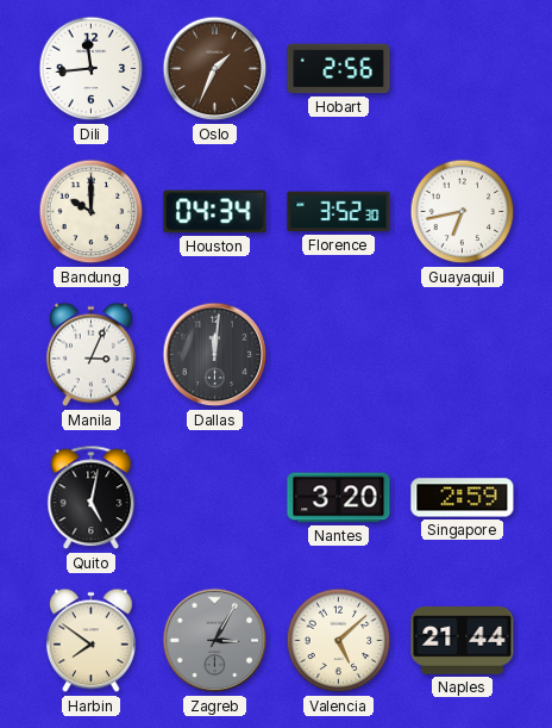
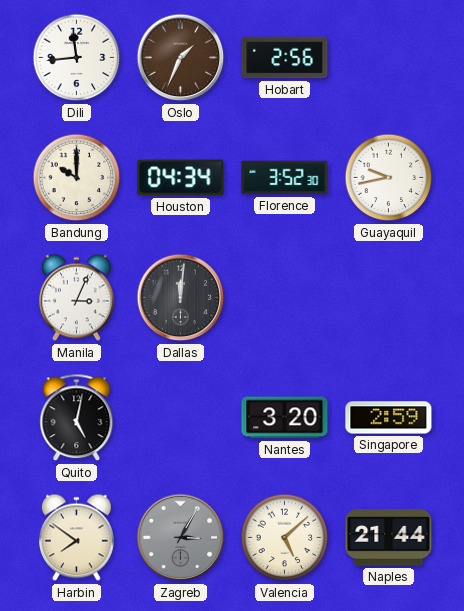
Guayaquil: 6:43 -> 9:43
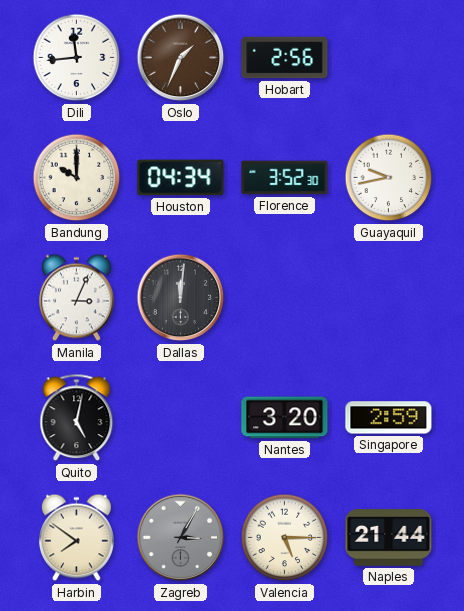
Valencia: 5:08 -> 5:15
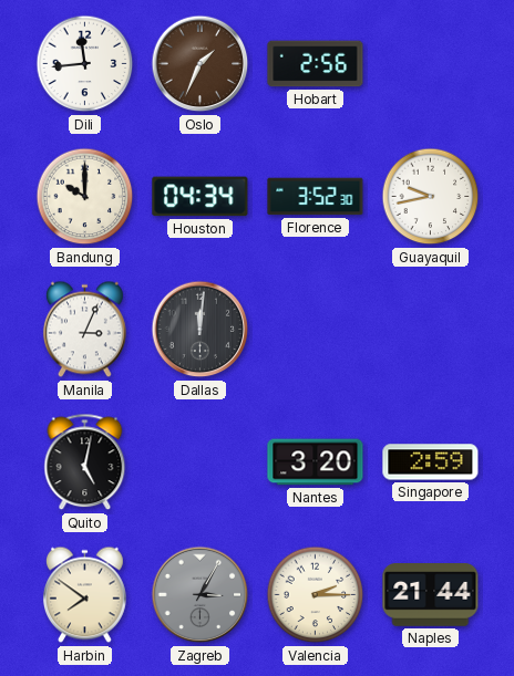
Valencia: 5:15 -> 2:15
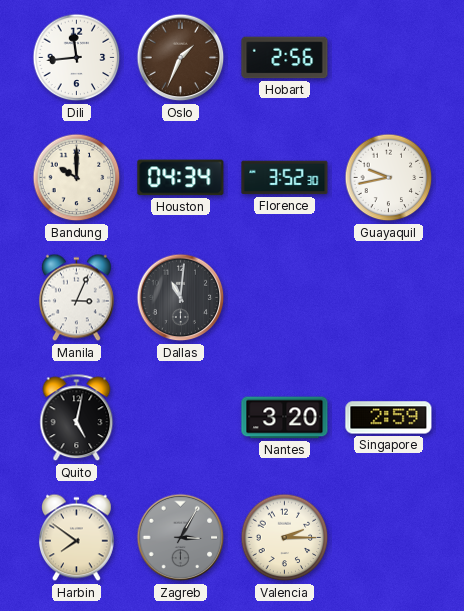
Dallas: 12:01 -> 11:01
Naples: 21:44 -> none
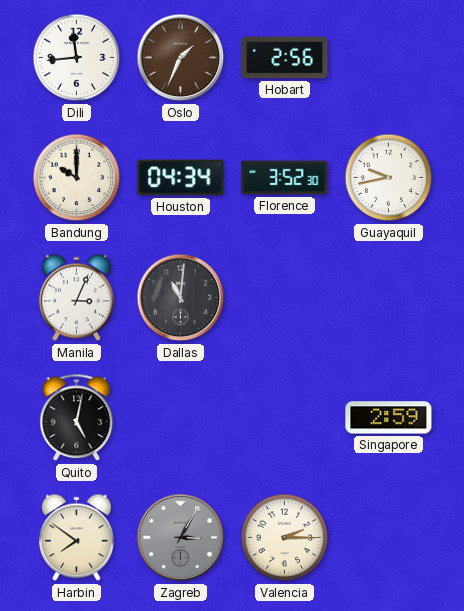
Nantes: 3:20 -> none
